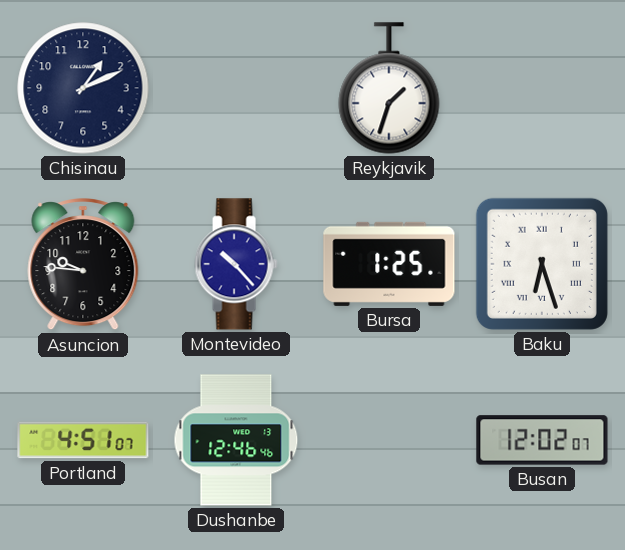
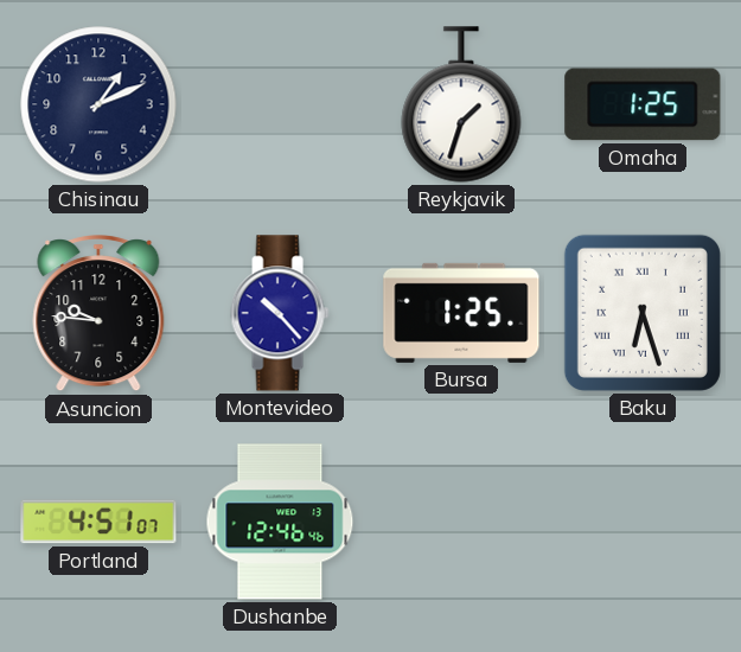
Omaha: none -> 1:25
Busan: 12:02 -> none
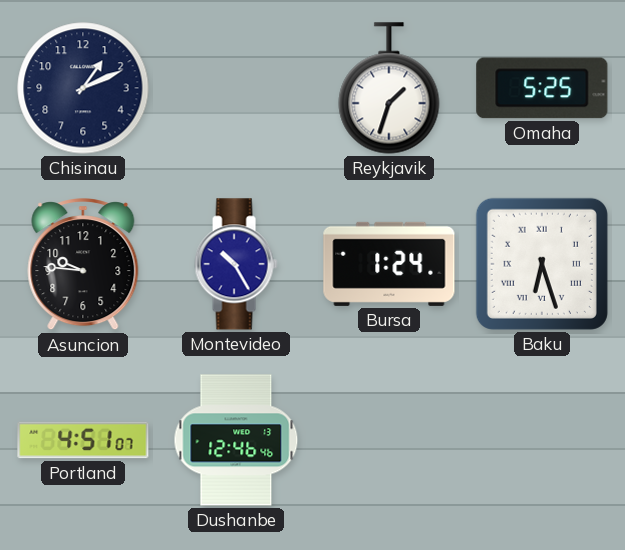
Omaha: 1:25 -> 5:25
Montevideo: 10:23 -> 10:25
Bursa: 1:25 -> 1:24
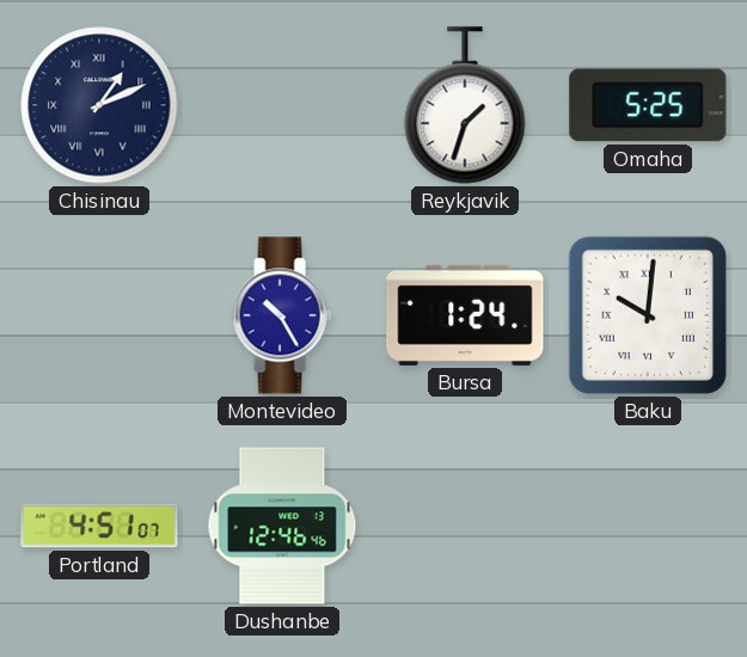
Chisinau numerals: Arabic -> Roman
Asuncion: 9:46 -> none
Baku: 6:27 -> 10:01
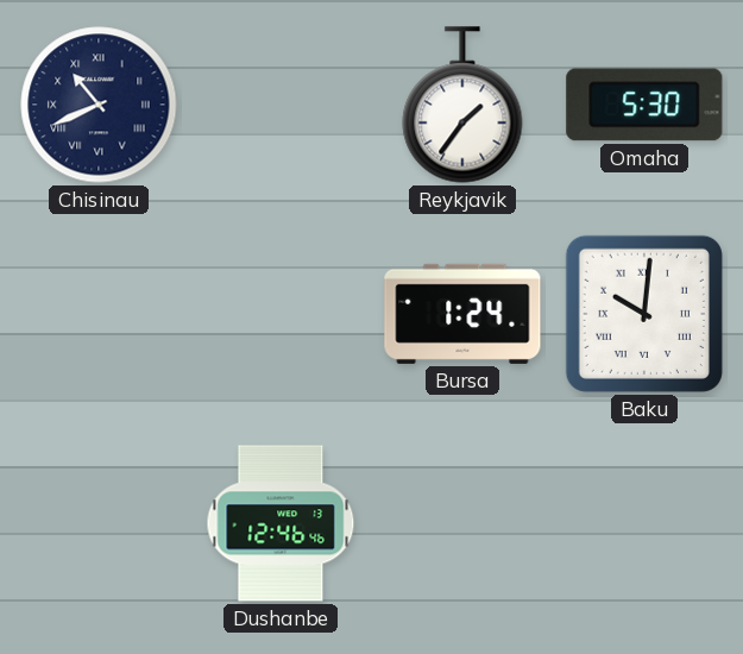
Chisinau: 1:11 -> 10:41
Reykjavik: 1:33 -> 1:36
Omaha: 5:25 -> 5:30
Montevideo: 10:25 -> none
Portland: 4:51 -> none
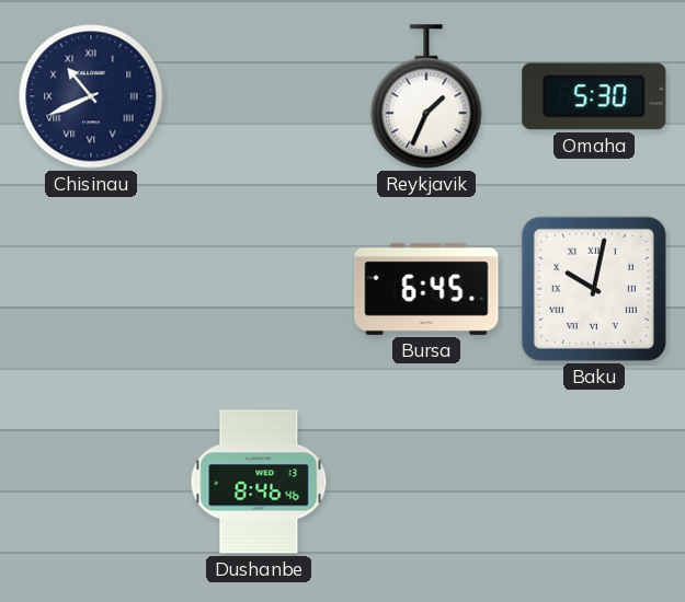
Reykjavik: 1:36 -> 1:34
Bursa: 1:24 -> 6:45
Baku: 10:01 -> 10:02
Dushanbe: 12:46 -> 8:46
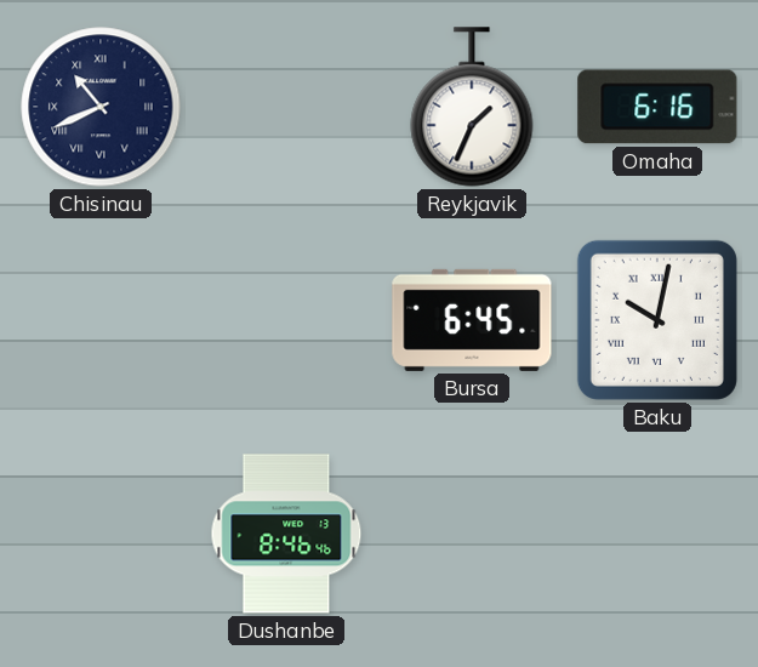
Omaha: 5:30 -> 6:16
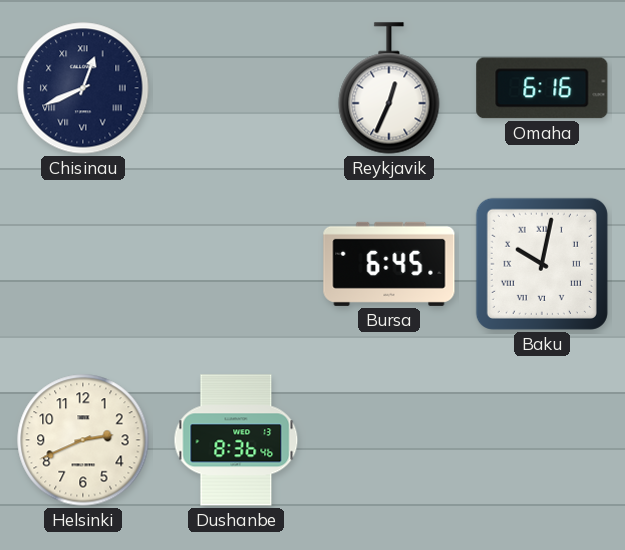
Chisinau: 10:41 -> 12:41
Reykjavik: 1:34 -> 12:34
Helsinki: none -> 2:41
Dushanbe: 8:46 -> 8:36
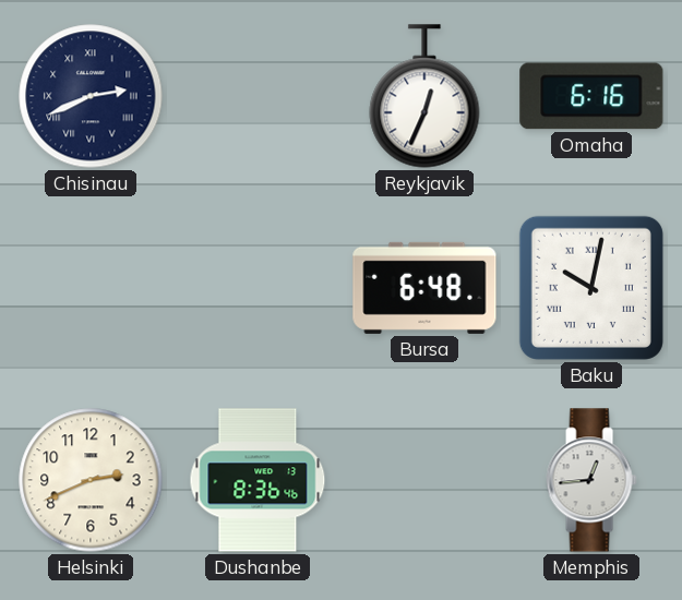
Chisinau: 12:41 -> 2:41
Bursa: 6:45 -> 6:48
Memphis: none -> 12:44
